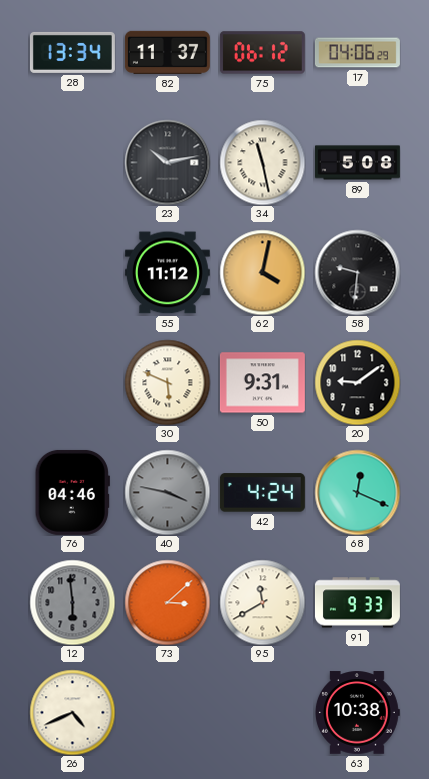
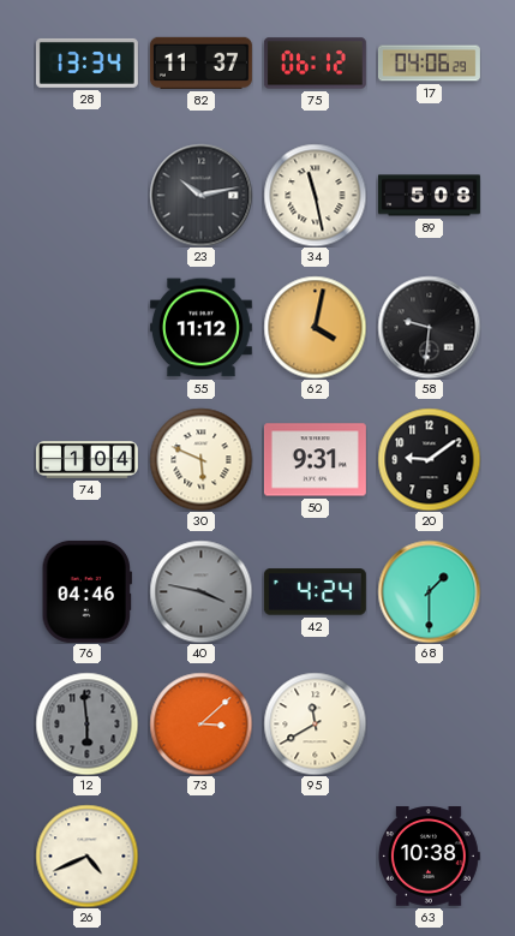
74: none -> 1:04
68: 12:19 -> 1:30
91: 9:33 -> none
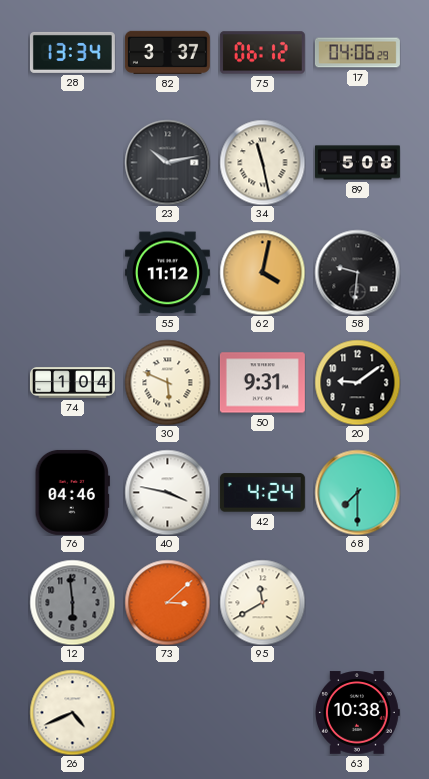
82: 11:37 -> 3:37
40 dial: grey -> white
68: 1:30 -> 7:30
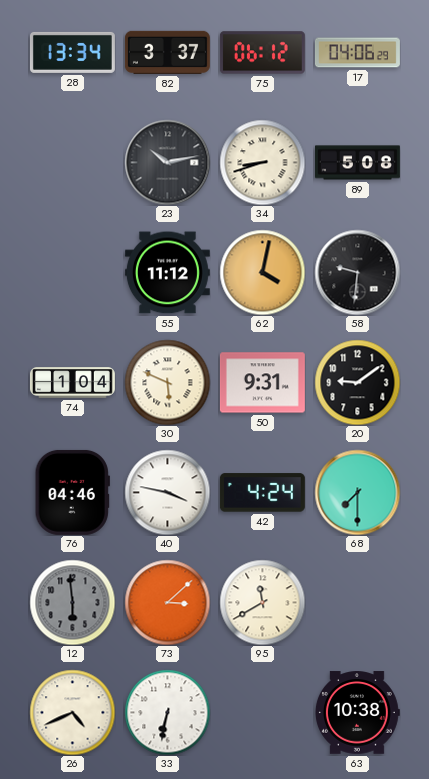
34: 11:28 -> 8:42
33: none -> 6:32
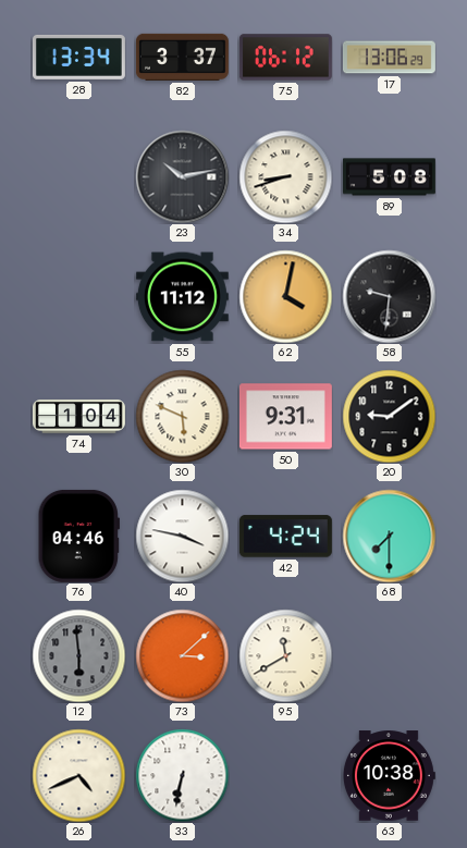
17: 04:06 -> 13:06
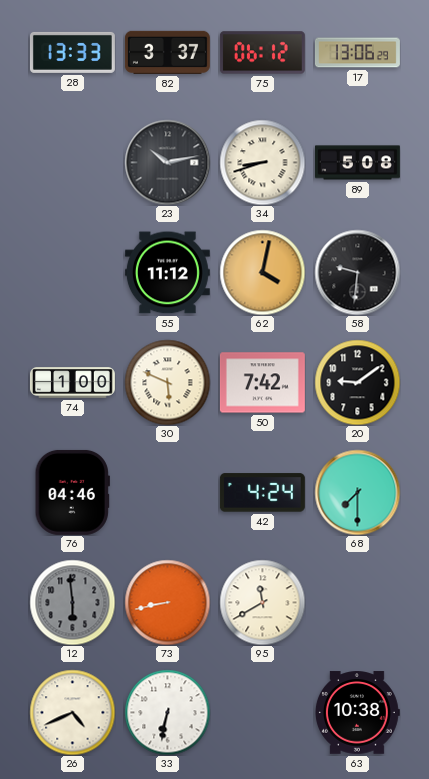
28: 13:34 -> 13:33
74: 1:04 -> 1:00
50: 9:31 -> 7:42
40: 3:47 -> none
73: 3:08 -> 8:43
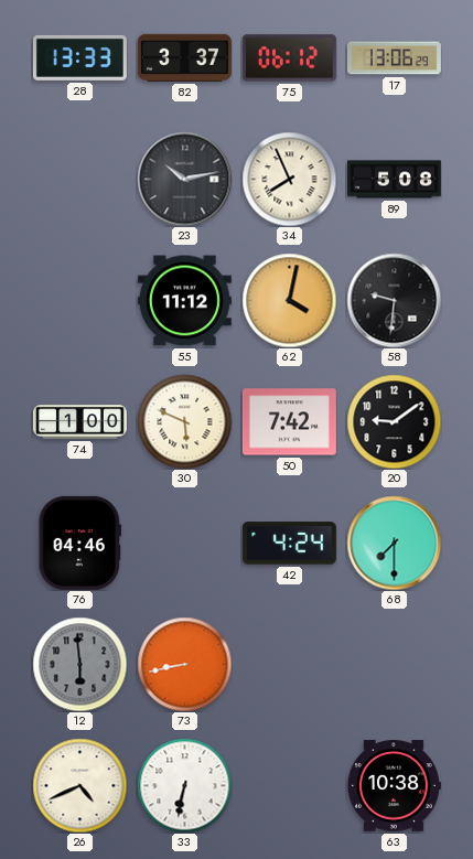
34: 8:42 -> 7:56
95: 11:40 -> none
